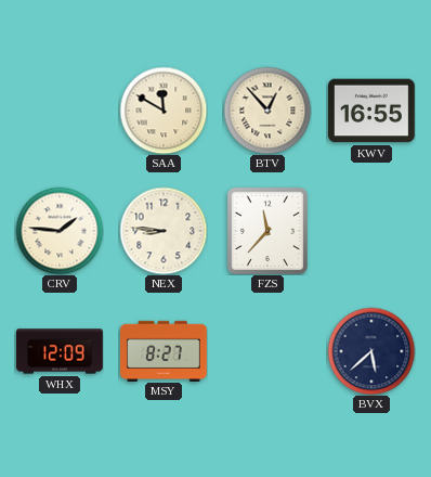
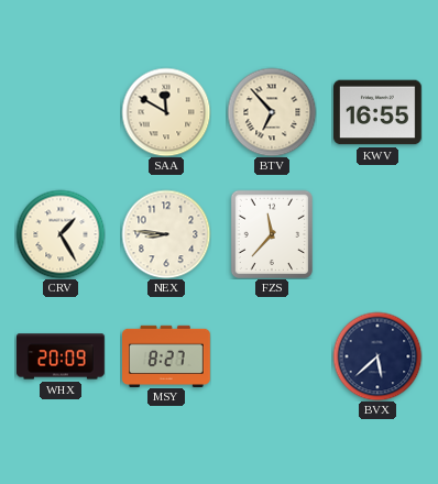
BTV: 12:53 -> 6:53
CRV: 1:46 -> 1:25
WHX: 12:09 -> 20:09
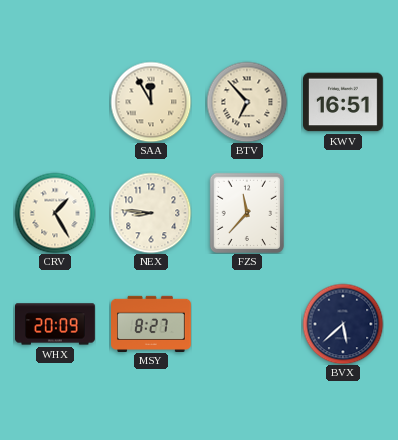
SAA: 11:50 -> 11:55
KWV: 16:55 -> 16:51
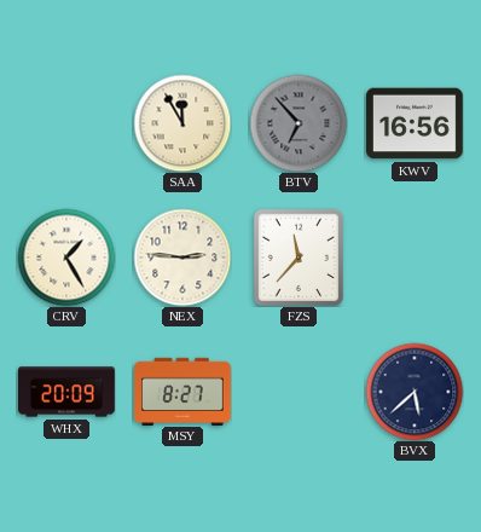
BTV dial: cream -> grey
KWV: 16:51 -> 16:56
NEX: 8:46 -> 2:46
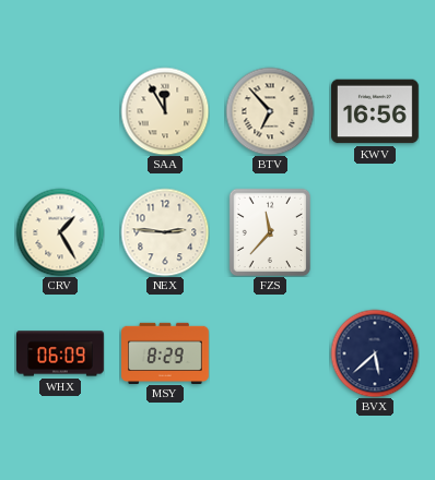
BTV dial: grey -> cream
WHX: 20:09 -> 06:09
MSY: 8:27 -> 8:29
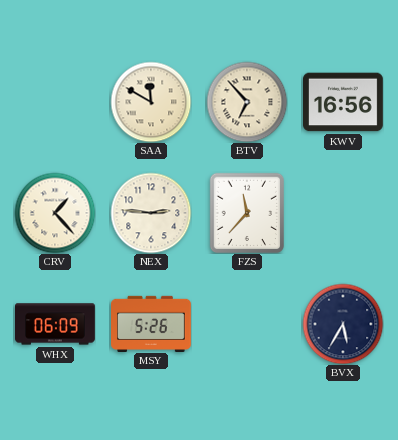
SAA: 11:55 -> 11:50
CRV: 1:25 -> 1:23
MSY: 8:29 -> 5:26
BVX: 5:38 -> 5:35
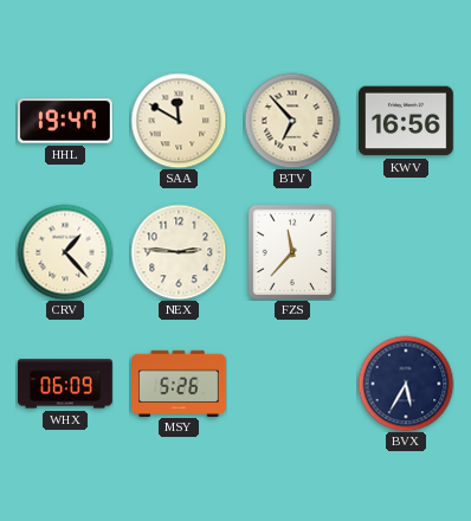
HHL: none -> 19:47
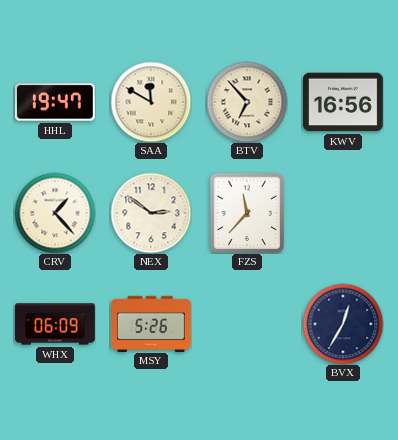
NEX: 2:46 -> 2:51
BVX: 5:35 -> 12:35
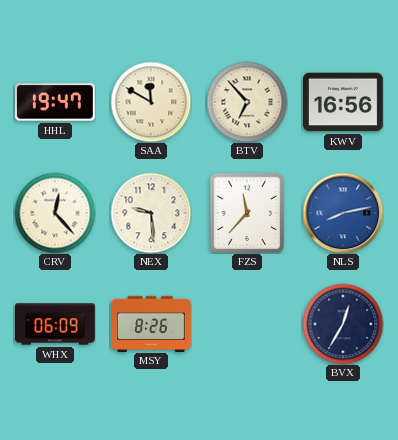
CRV: 1:23 -> 12:23
NEX: 2:51 -> 9:29
NLS: none -> 8:13
MSY: 5:26 -> 8:26
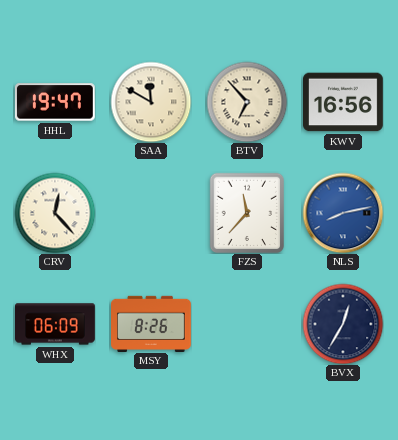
NEX: 9:29 -> none
